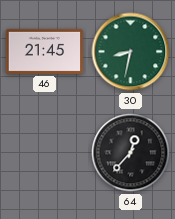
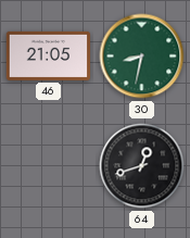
46: 21:45 -> 21:05
64: 12:37 -> 12:42
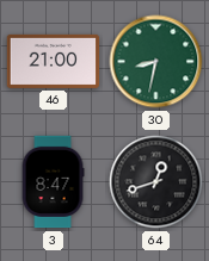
46: 21:05 -> 21:00
3: none -> 8:47
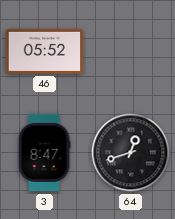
46: 21:00 -> 05:52
30: 8:32 -> none
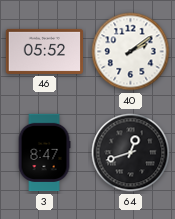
40: none -> 2:09
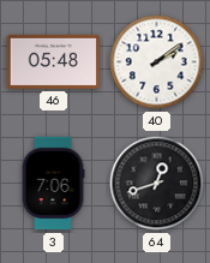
46: 05:52 -> 05:48
3: 8:47 -> 7:06
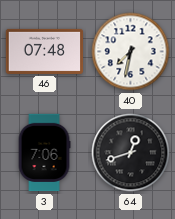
46: 05:48 -> 07:48
40: 2:09 -> 7:32
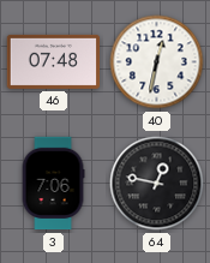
40: 7:32 -> 12:32
64: 12:42 -> 12:47
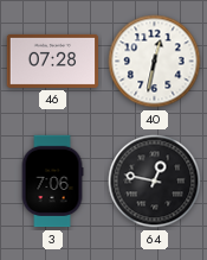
46: 07:48 -> 07:28
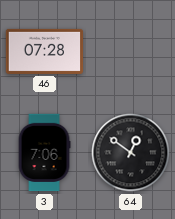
40: 12:32 -> none
64: 12:47 -> 12:51
